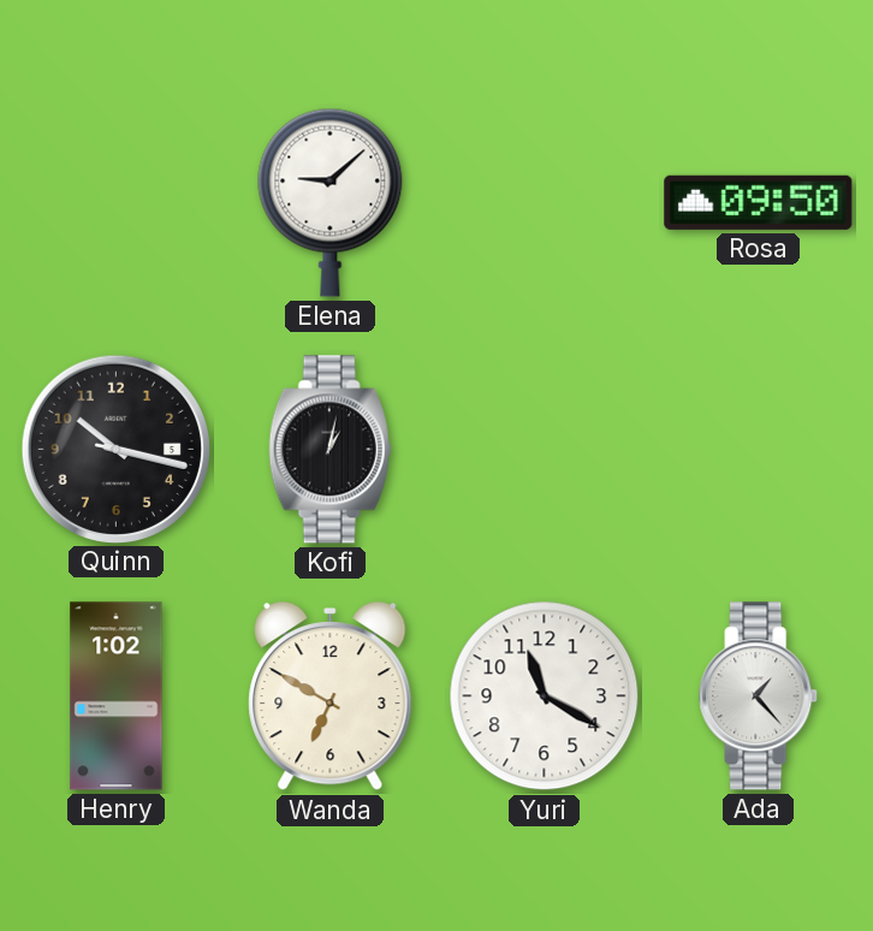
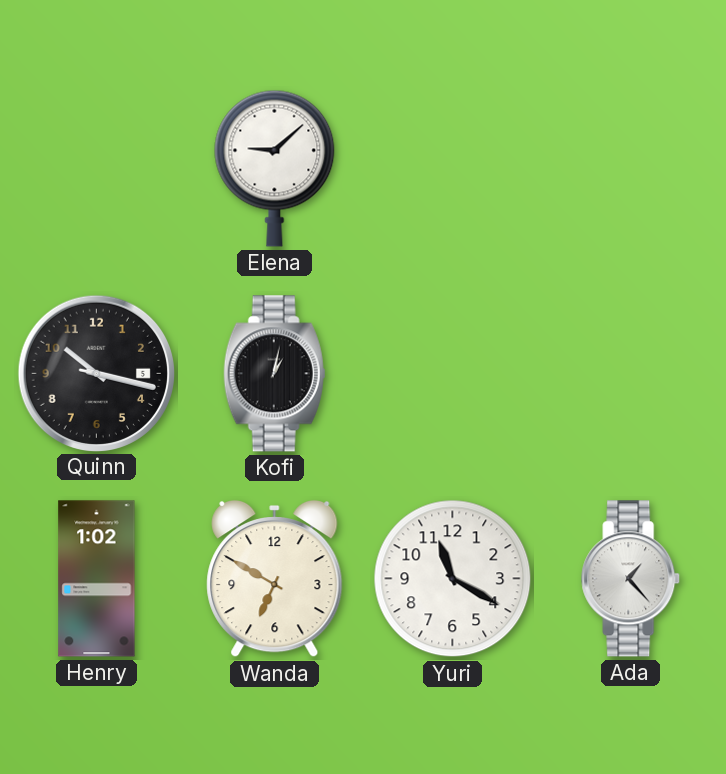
Rosa: 09:50 -> none
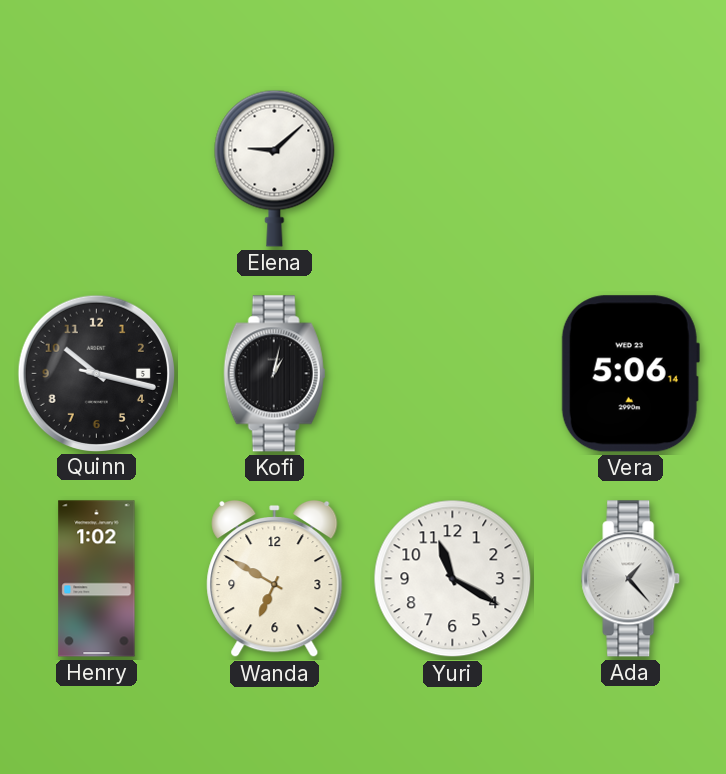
Vera: none -> 5:06
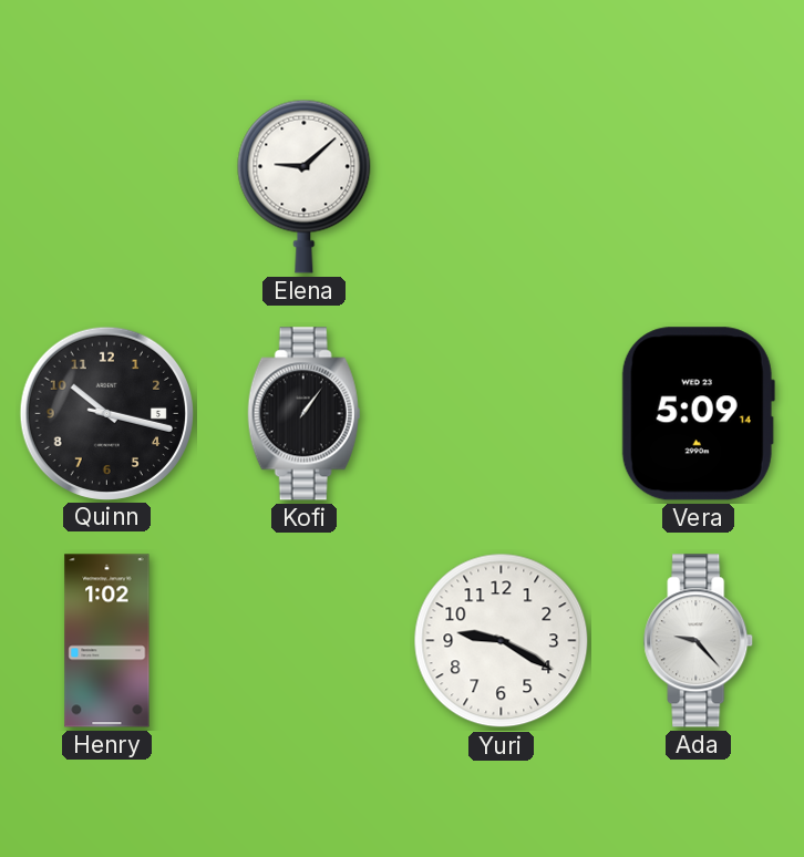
Kofi: 1:02 -> 1:06
Vera: 5:06 -> 5:09
Wanda: 6:50 -> none
Yuri: 11:20 -> 9:20
Ada: 1:23 -> 9:23
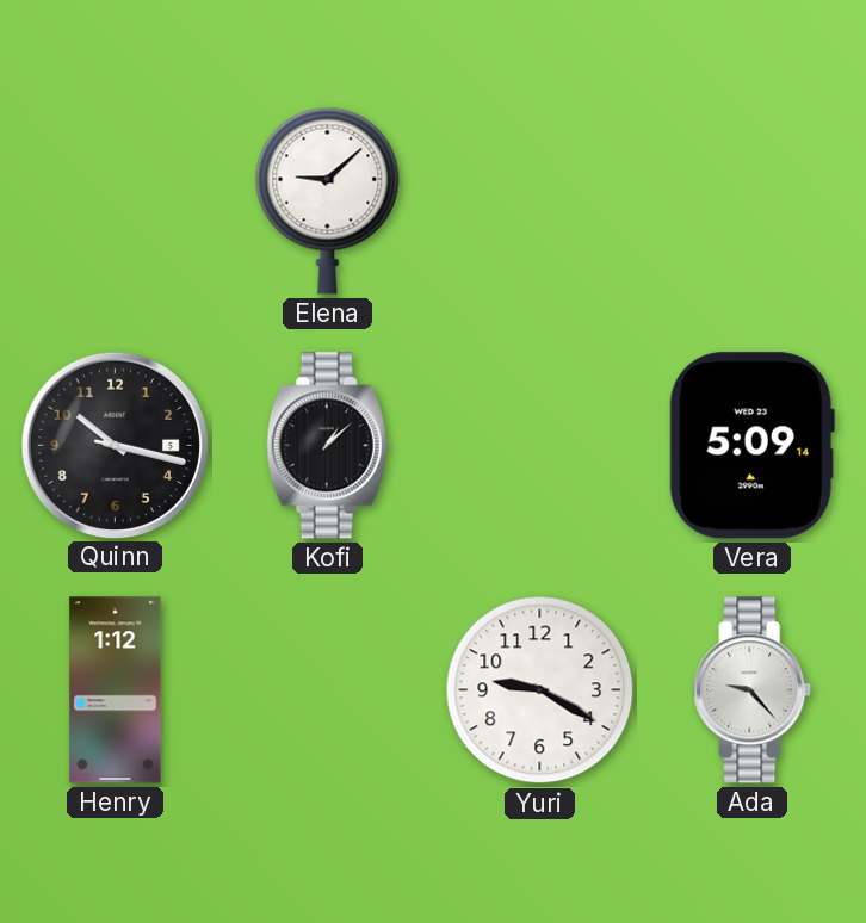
Kofi: 1:06 -> 1:08
Henry: 1:02 -> 1:12
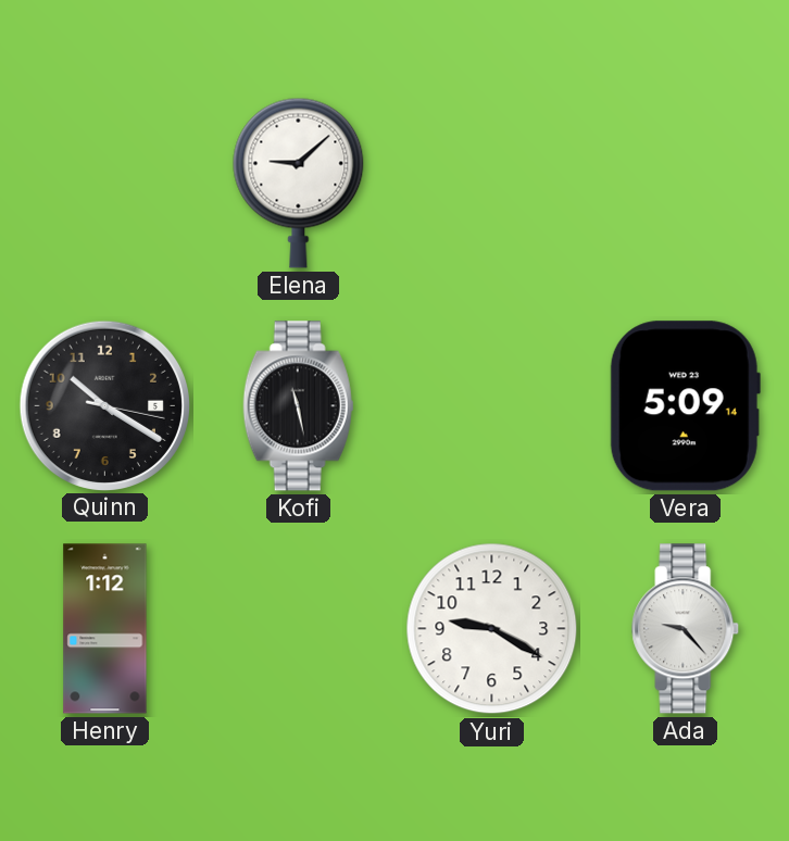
Quinn: 10:17 -> 10:20
Kofi: 1:08 -> 11:28
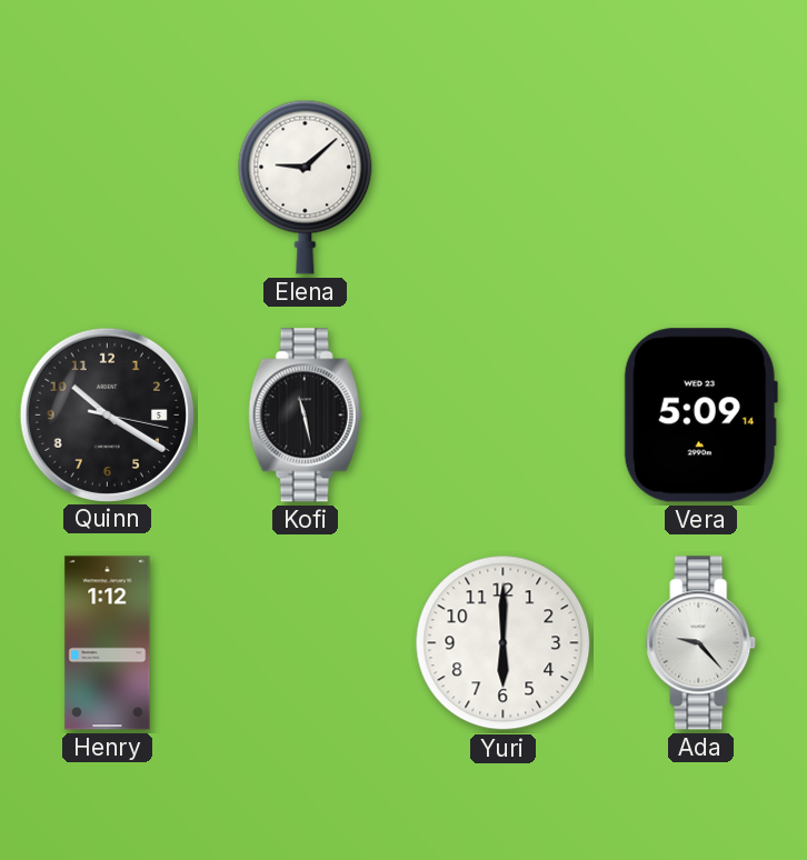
Yuri: 9:20 -> 6:00
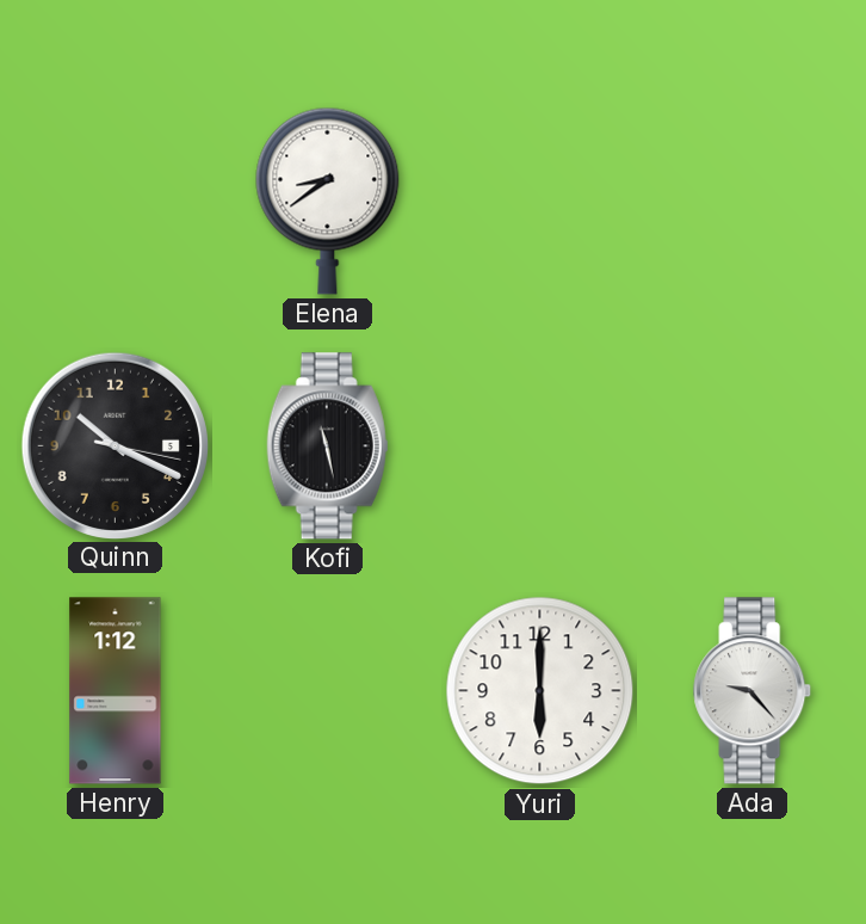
Elena: 9:08 -> 8:39
Quinn: 10:20 -> 10:19
Vera: 5:09 -> none
